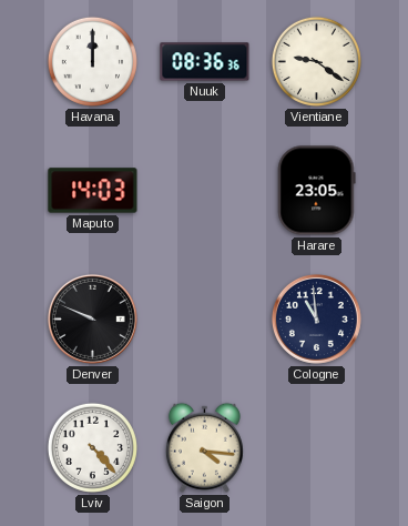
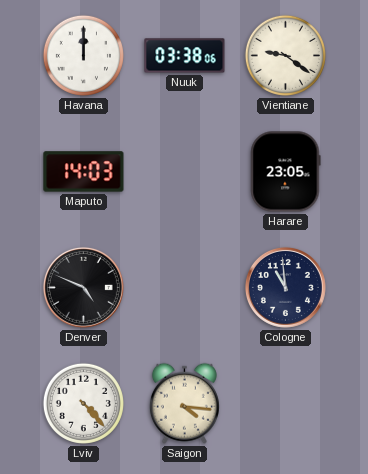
Nuuk: 08:36 -> 03:38
Denver: 9:49 -> 4:49
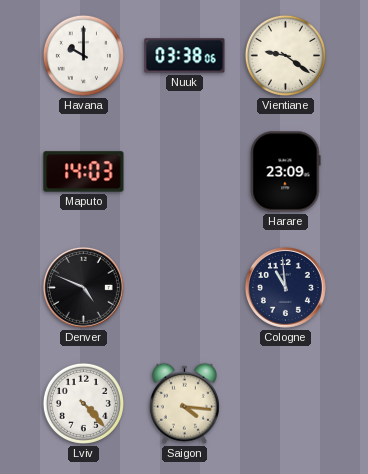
Havana: 12:00 -> 10:00
Harare: 23:05 -> 23:09
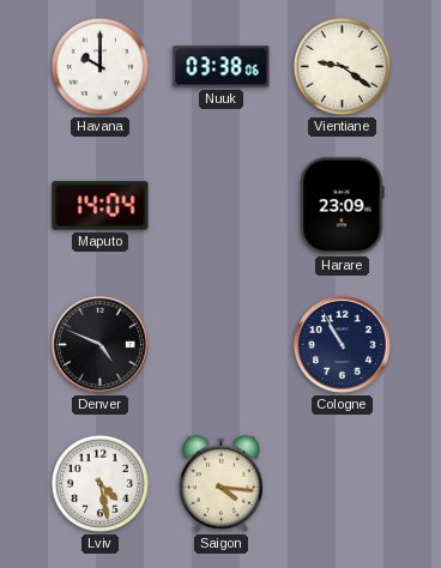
Maputo: 14:03 -> 14:04
Cologne: 10:59 -> 10:55
Lviv: 4:23 -> 4:28
